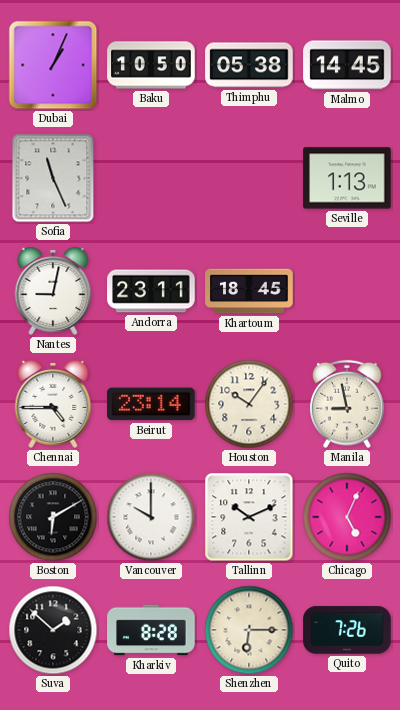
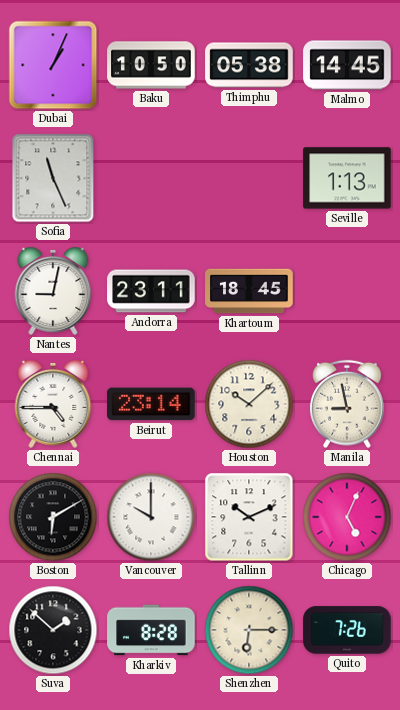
Houston: 10:06 -> 10:08
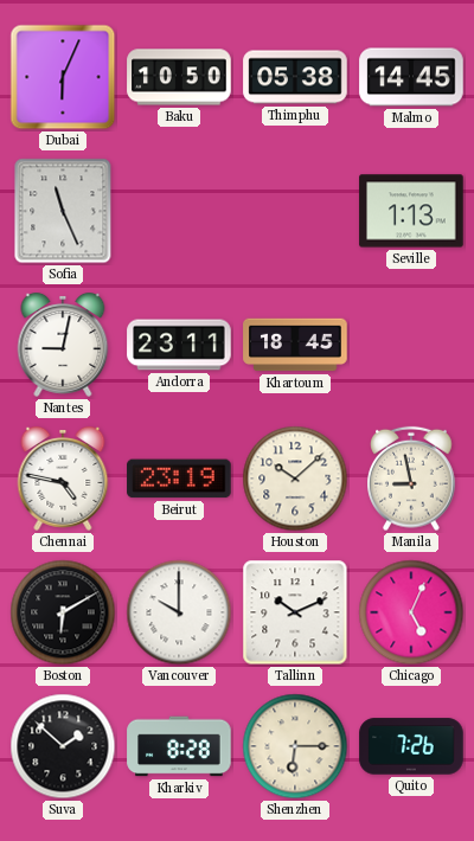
Dubai: 1:04 -> 6:04
Chennai: 4:45 -> 4:47
Beirut: 23:14 -> 23:19
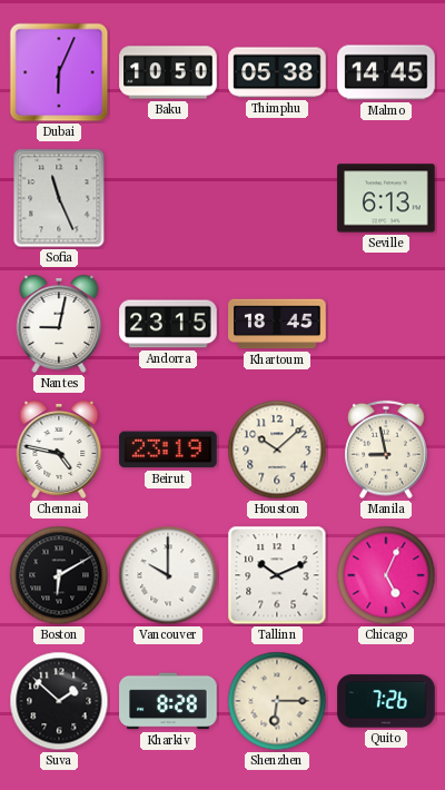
Seville: 1:13 -> 6:13
Andorra: 23:11 -> 23:15
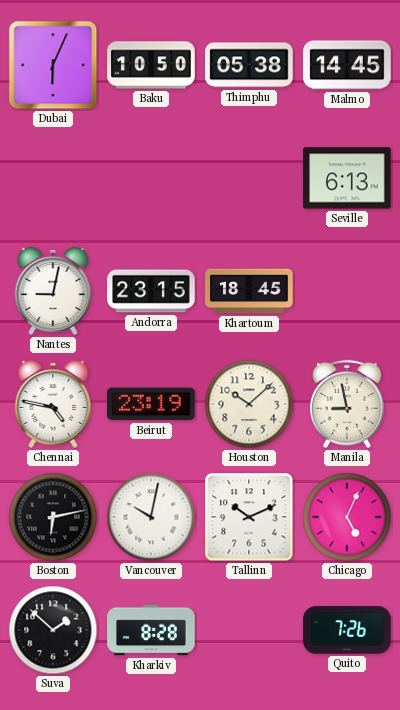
Sofia: 11:26 -> none
Boston: 6:10 -> 6:13
Vancouver: 10:00 -> 10:02
Shenzhen: 6:15 -> none
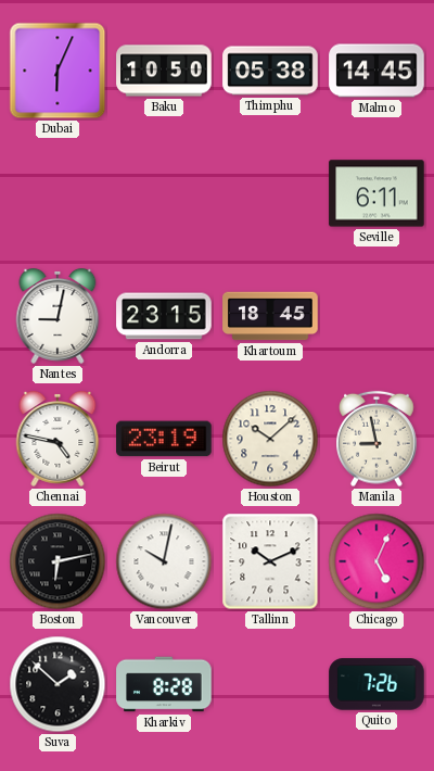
Seville: 6:13 -> 6:11
